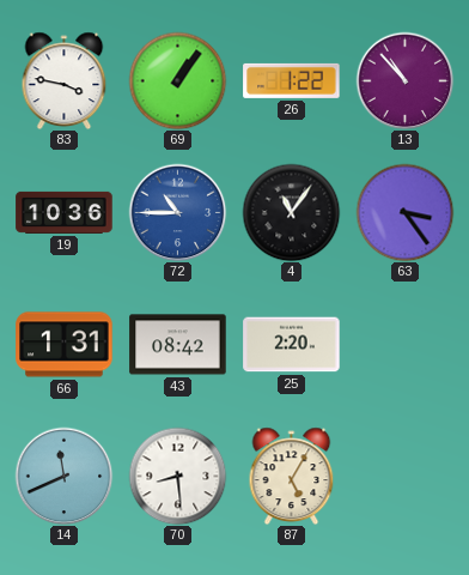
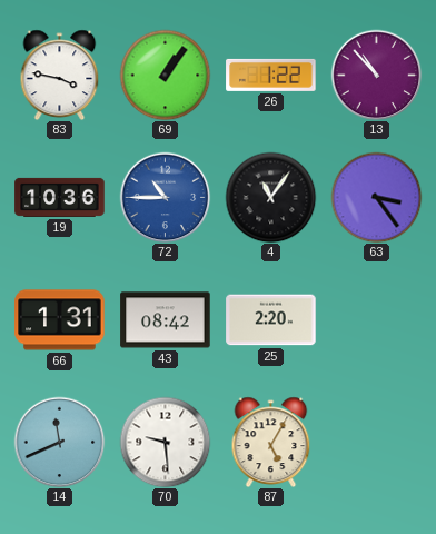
70: 8:29 -> 9:29
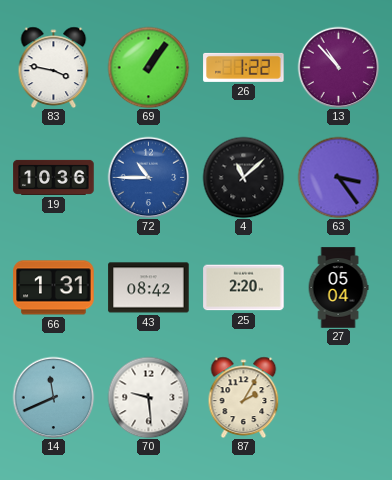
4: 11:06 -> 11:08
27: none -> 05:04
87: 5:05 -> 2:05
